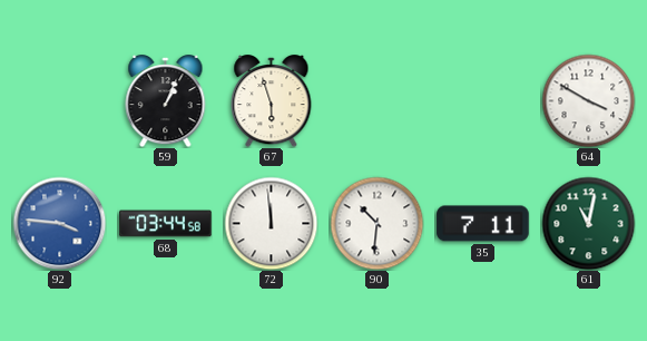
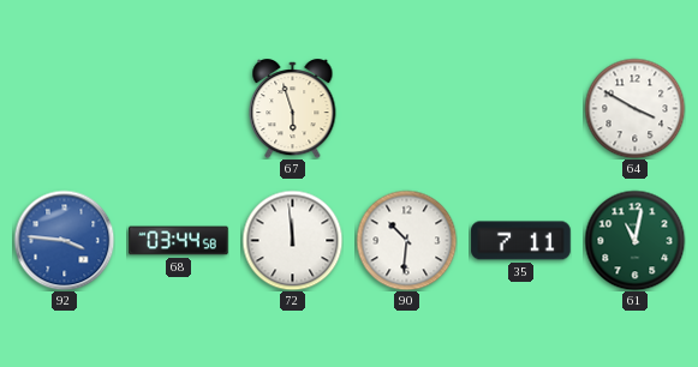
59: 1:04 -> none
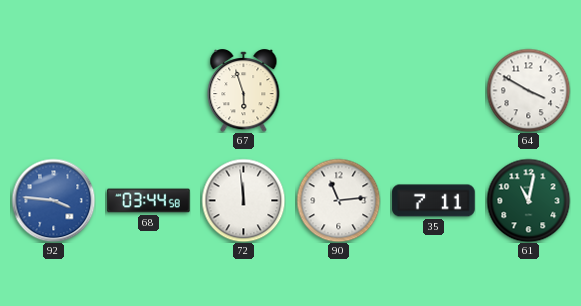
90: 10:31 -> 11:14
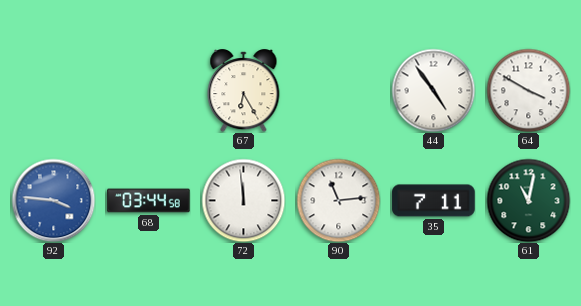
67: 5:57 -> 6:25
44: none -> 4:54
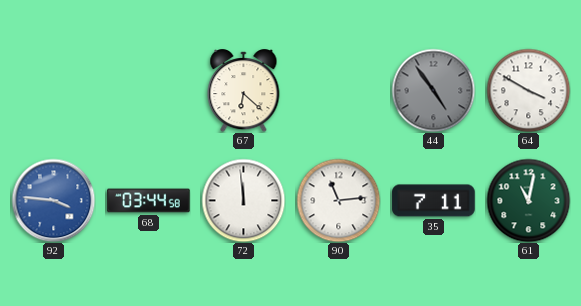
67: 6:25 -> 6:22
44 dial: white -> grey
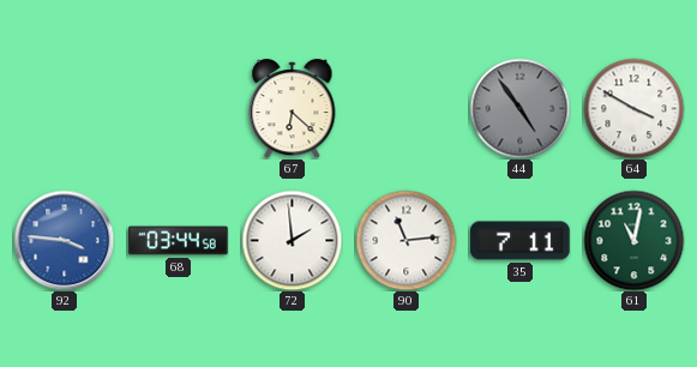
72: 11:59 -> 1:59
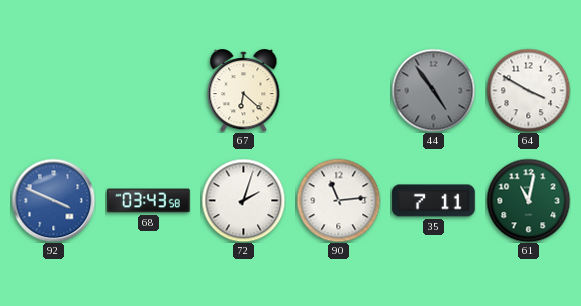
92: 3:46 -> 3:49
68: 03:44 -> 03:43
72: 1:59 -> 2:03
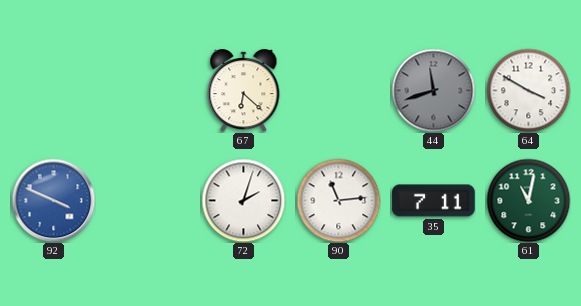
44: 4:54 -> 11:42
68: 03:43 -> none
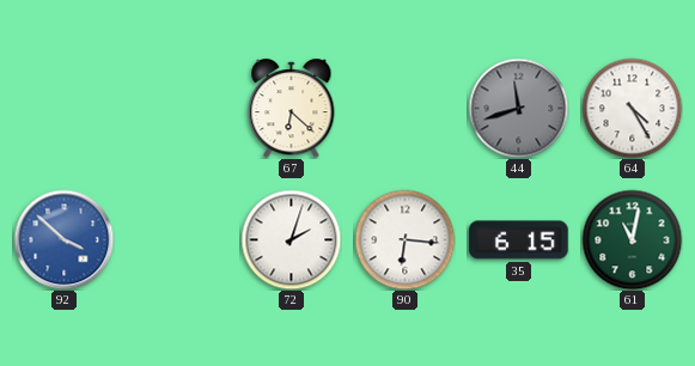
64: 3:50 -> 4:25
92: 3:49 -> 3:52
90: 11:14 -> 6:16
35: 7:11 -> 6:15
